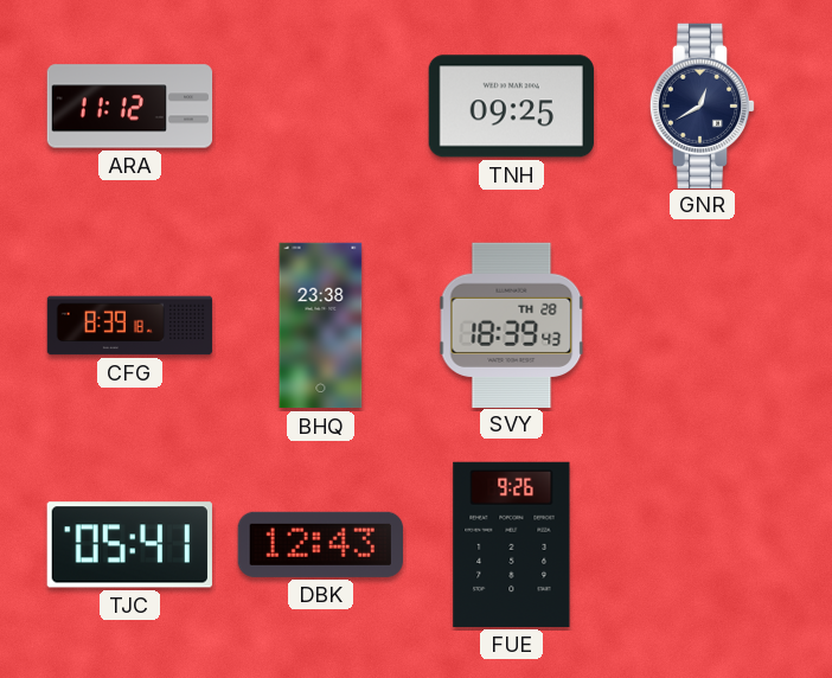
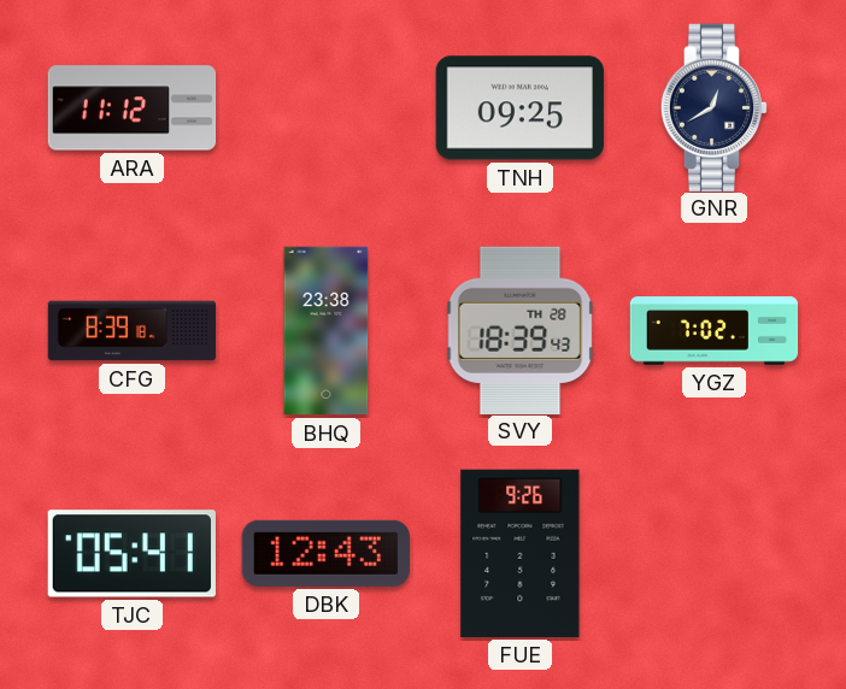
YGZ: none -> 7:02
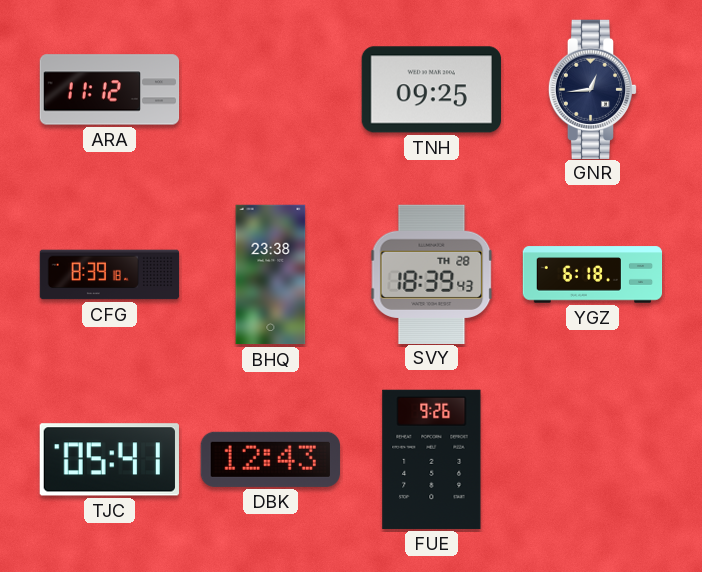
GNR: 12:40 -> 12:44
YGZ: 7:02 -> 6:18
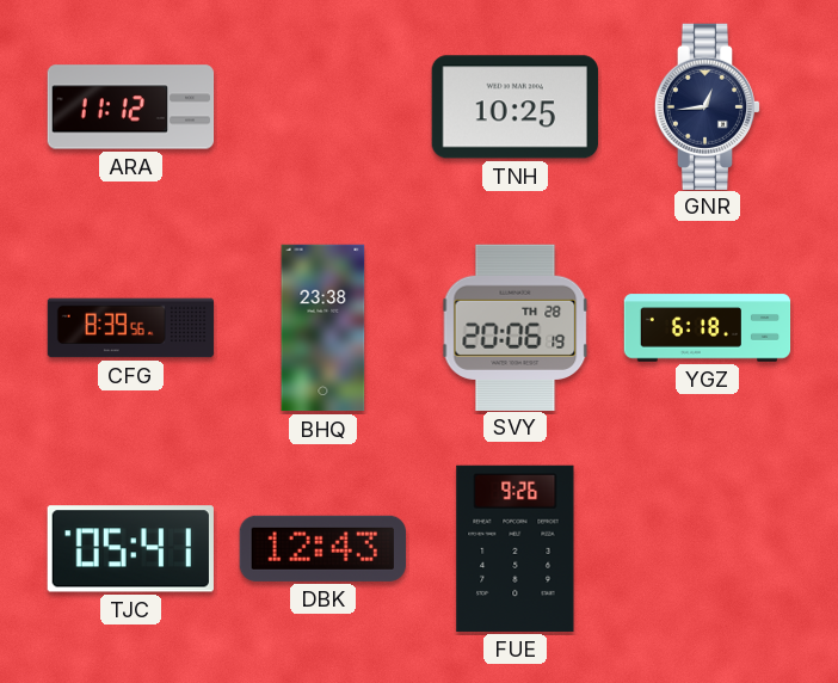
TNH: 09:25 -> 10:25
CFG: 8:39:18 -> 8:39:56
SVY: 18:39 -> 20:06
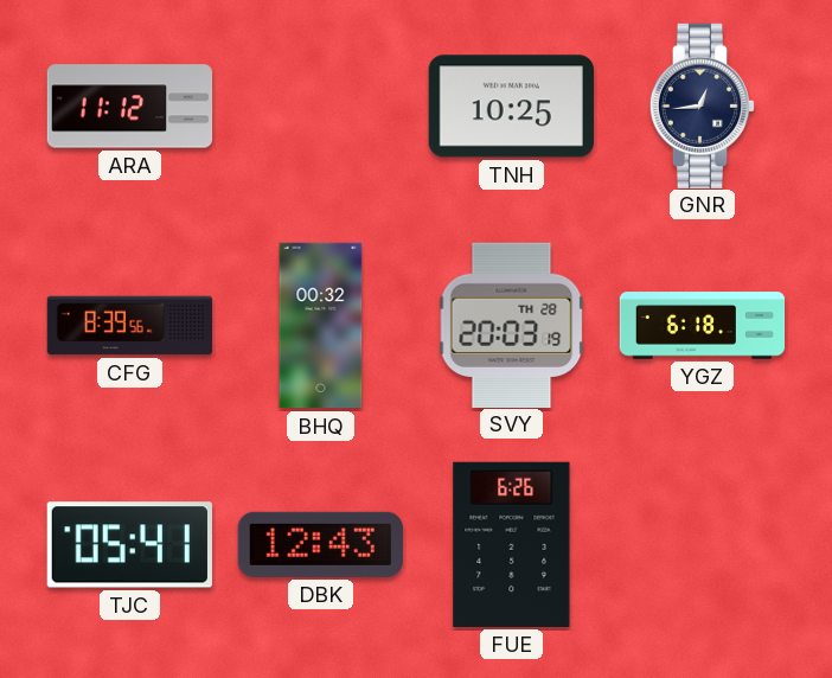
BHQ: 23:38 -> 00:32
SVY: 20:06 -> 20:03
FUE: 9:26 -> 6:26
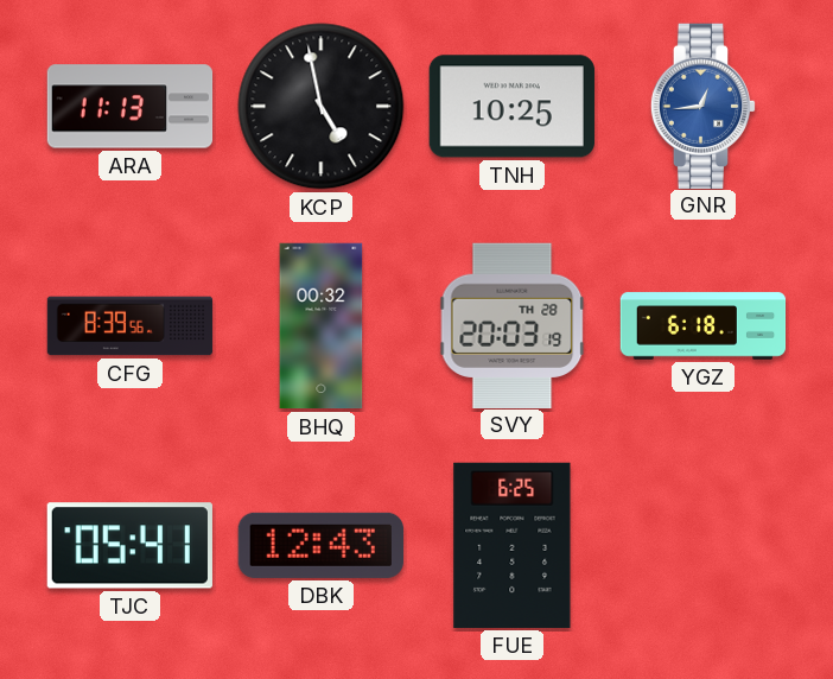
ARA: 11:12 -> 11:13
KCP: none -> 4:58
GNR dial: navy -> blue
FUE: 6:26 -> 6:25
